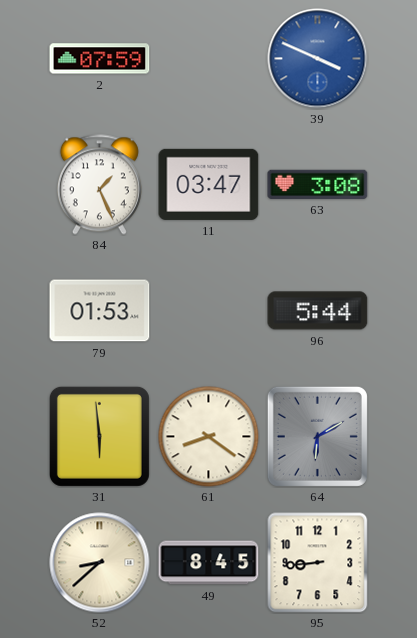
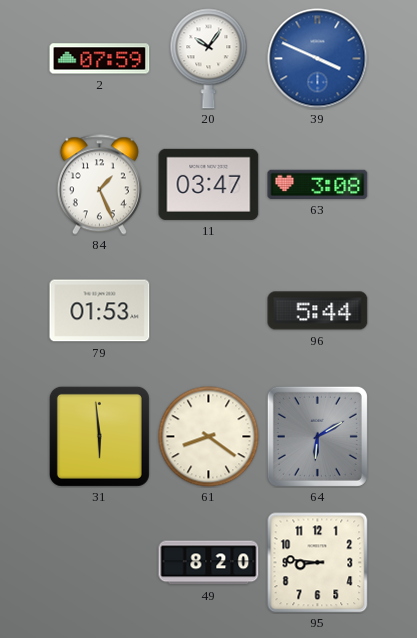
20: none -> 10:06
52: 8:38 -> none
49: 8:45 -> 8:20
95: 8:44 -> 8:46
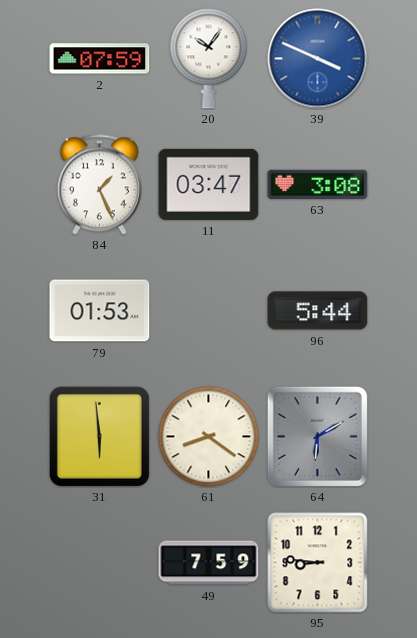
49: 8:20 -> 7:59
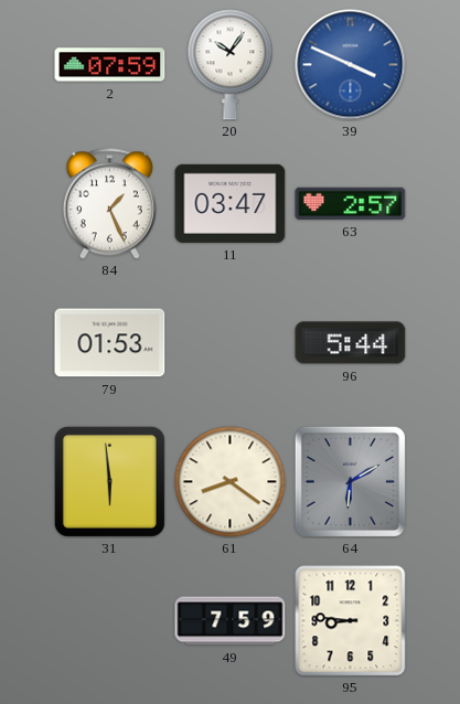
63: 3:08 -> 2:57
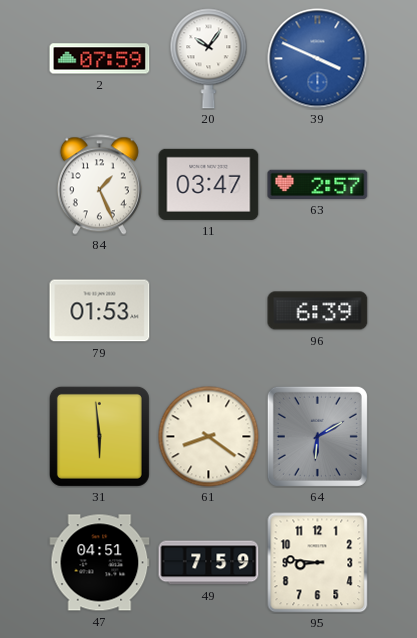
96: 5:44 -> 6:39
47: none -> 04:51
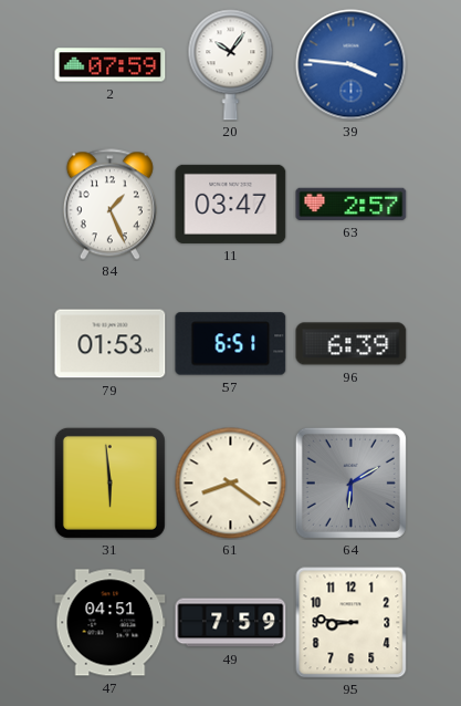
39: 3:49 -> 3:46
57: none -> 6:51
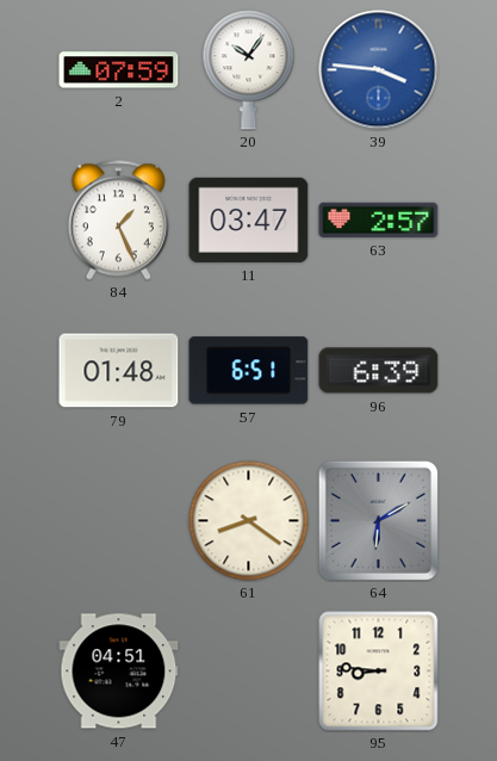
79: 01:53 -> 01:48
31: 5:59 -> none
49: 7:59 -> none
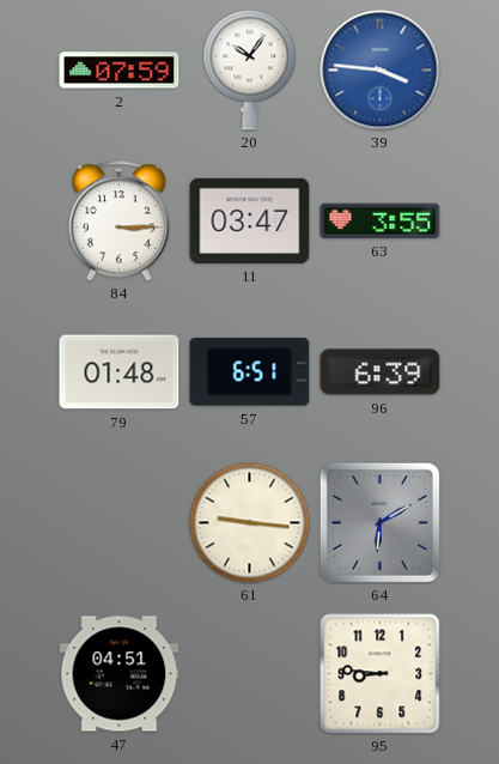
84: 1:26 -> 3:15
63: 2:57 -> 3:55
61: 8:21 -> 9:16
